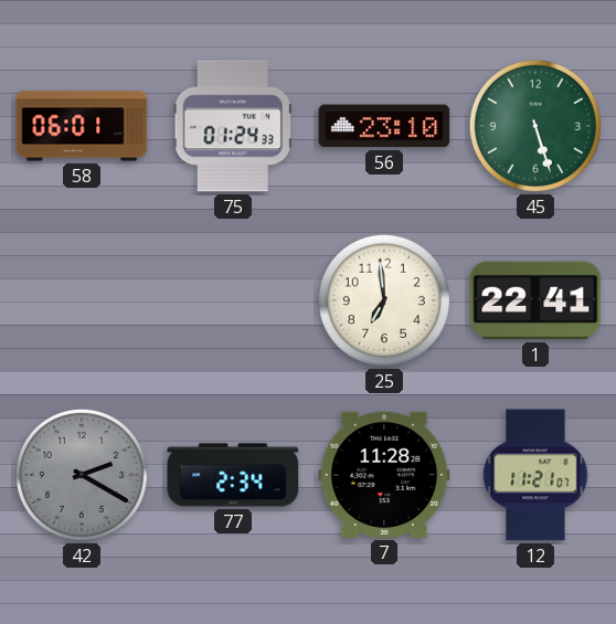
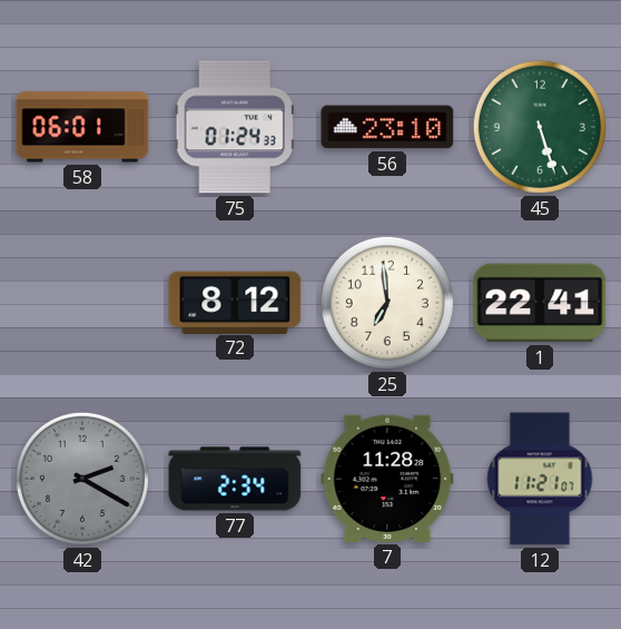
72: none -> 8:12
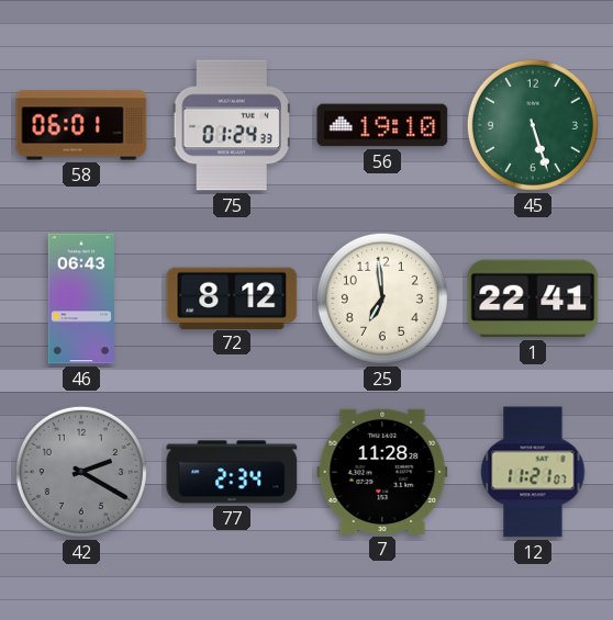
56: 23:10 -> 19:10
46: none -> 06:43
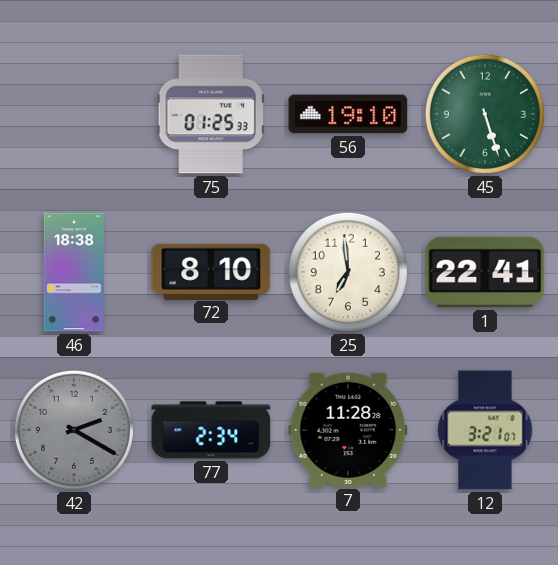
58: 06:01 -> none
75: 01:24 -> 01:25
46: 06:43 -> 18:38
72: 8:12 -> 8:10
12: 11:21 -> 3:21
